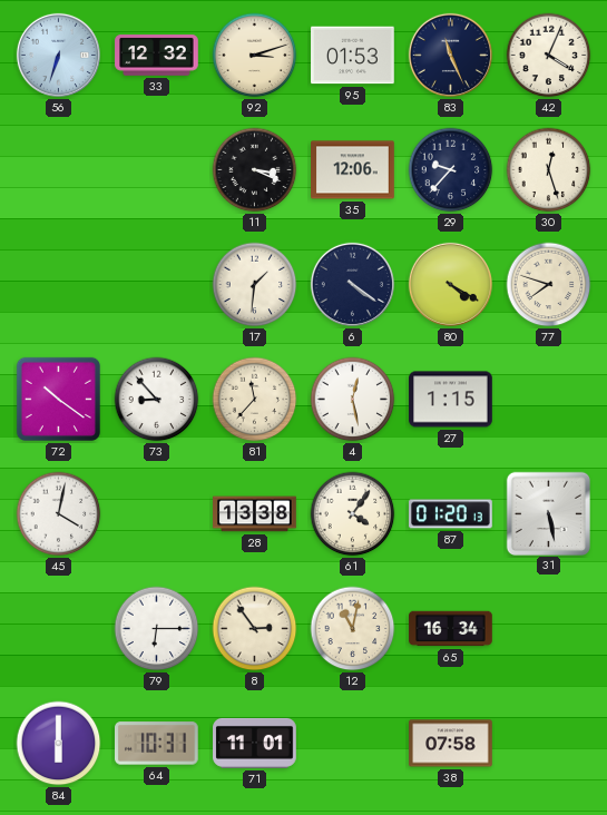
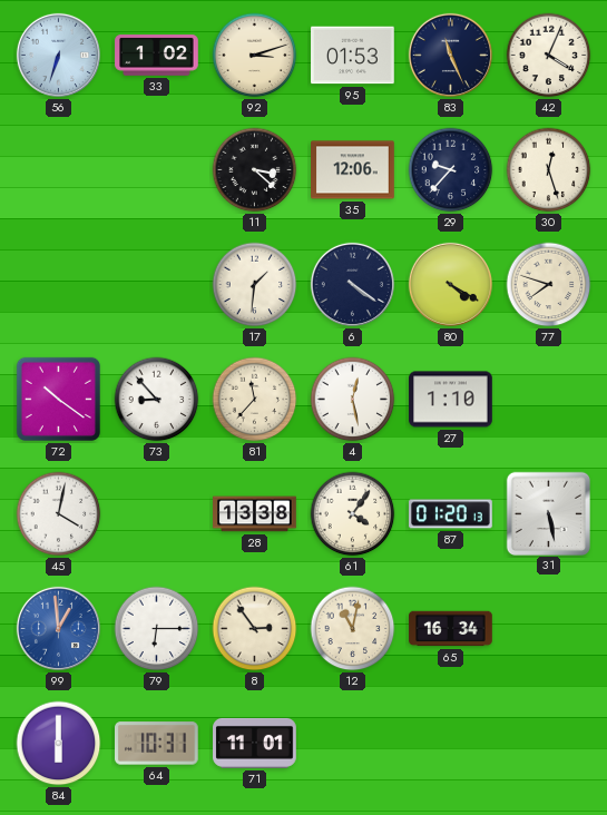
33: 12:32 -> 1:02
11: 3:19 -> 3:22
27: 1:15 -> 1:10
99: none -> 12:59
38: 07:58 -> none
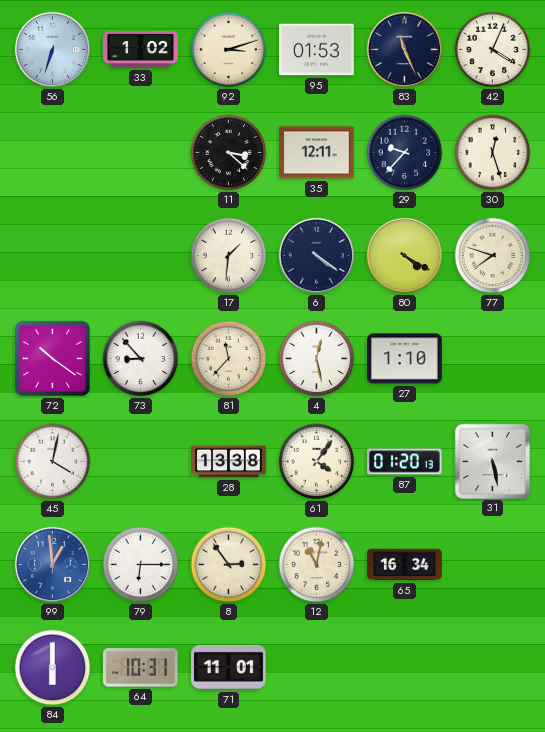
35: 12:06 -> 12:11
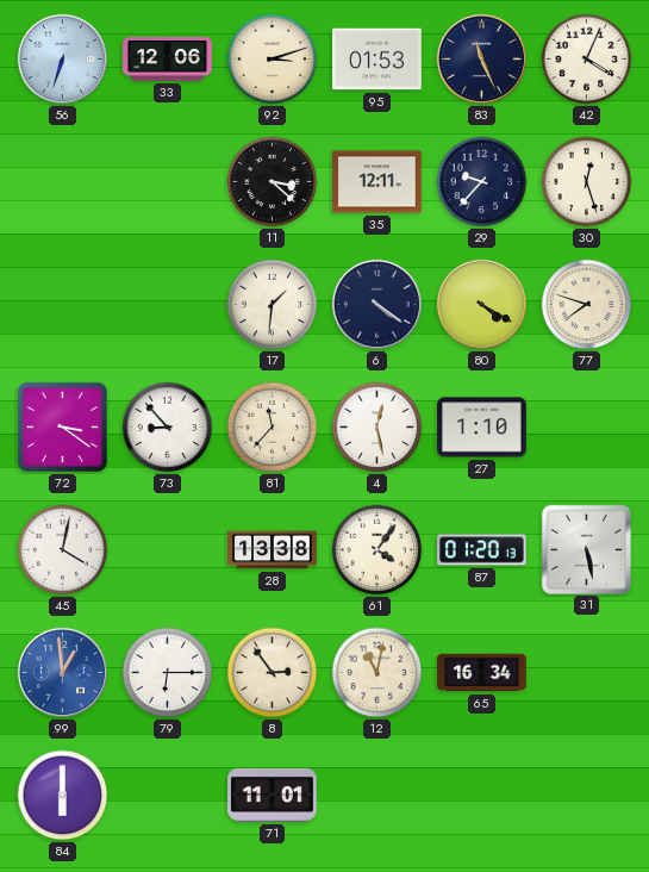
33: 1:02 -> 12:06
72: 10:21 -> 3:21
64: 10:31 -> none
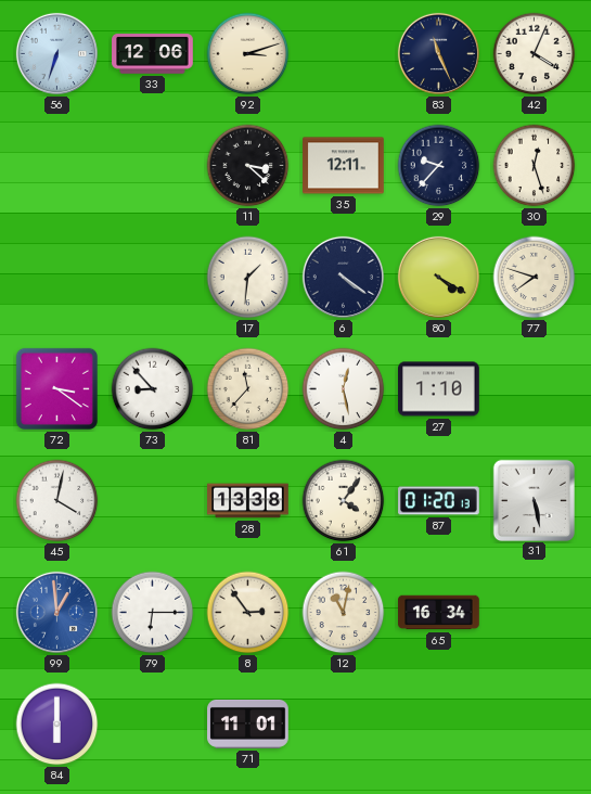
95: 01:53 -> none
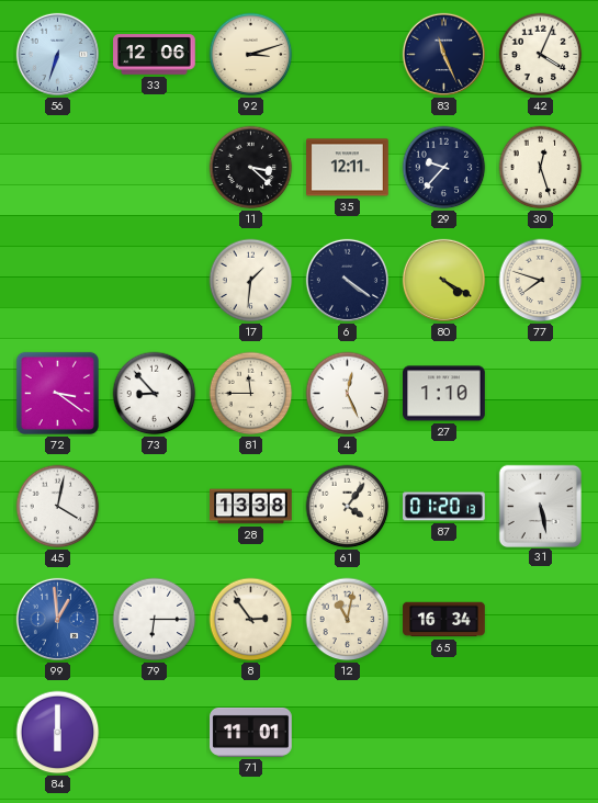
81: 11:37 -> 11:45
4: 12:28 -> 12:26
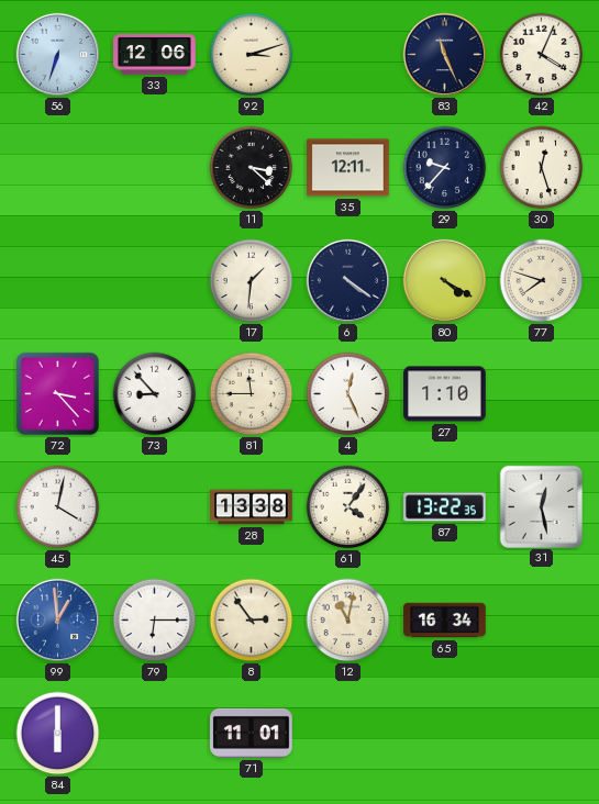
72: 3:21 -> 3:23
87: 01:20 -> 13:22
31: 5:28 -> 12:28
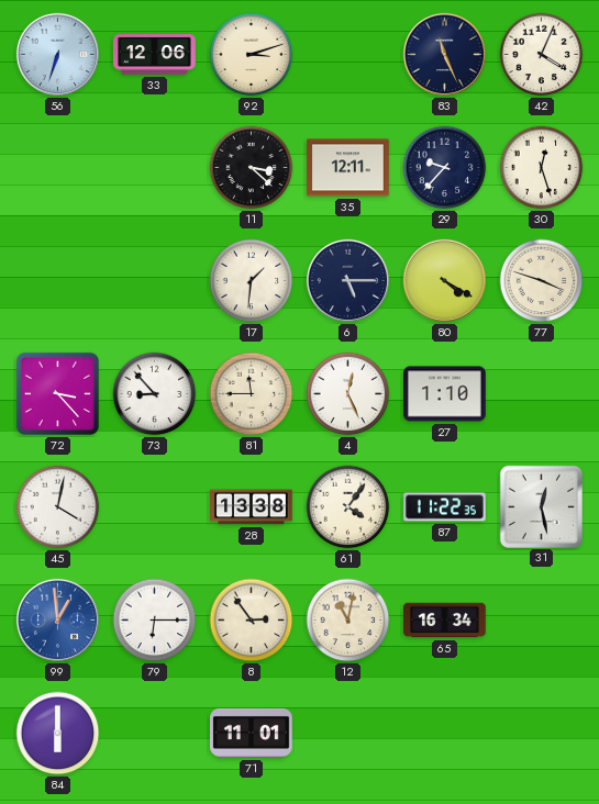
6: 4:21 -> 5:15
77: 7:48 -> 3:48
87: 13:22 -> 11:22
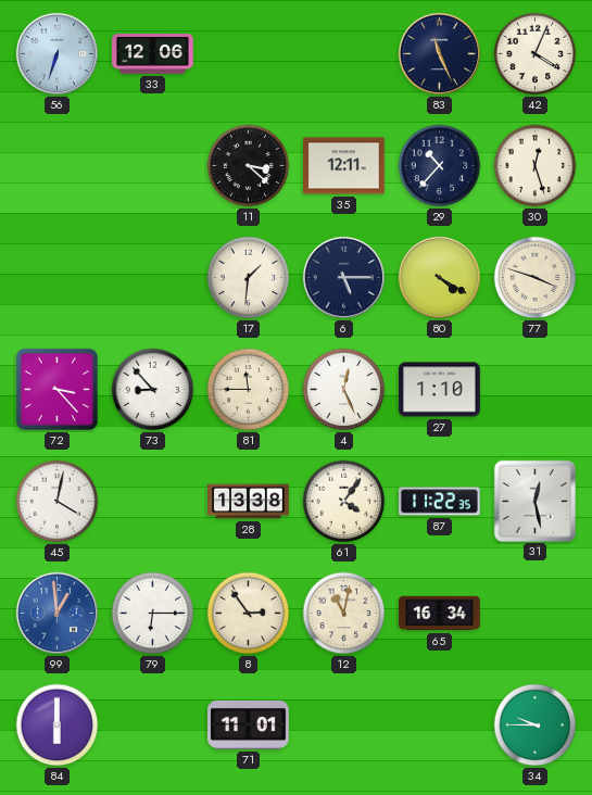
92: 3:12 -> none
29: 9:37 -> 10:37
34: none -> 9:45
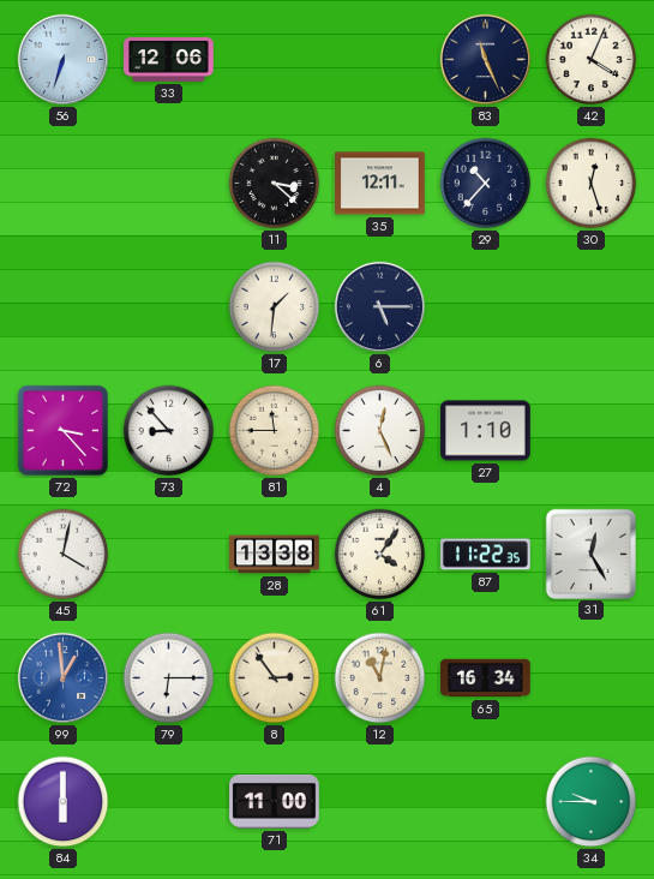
80: 4:20 -> none
77: 3:48 -> none
31: 12:28 -> 12:25
71: 11:01 -> 11:00
